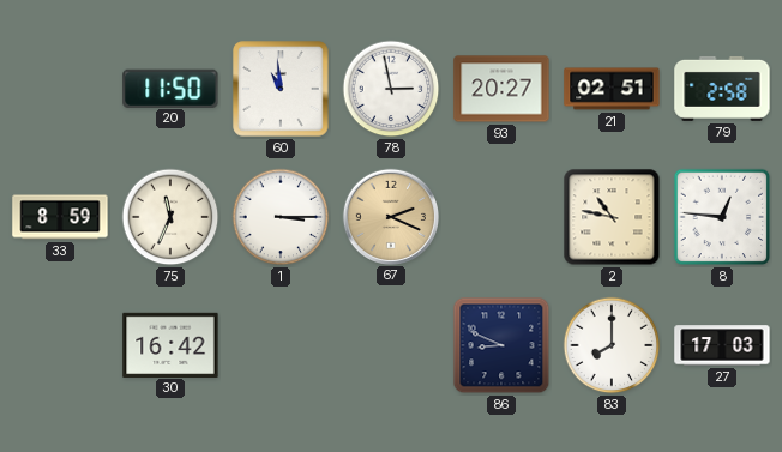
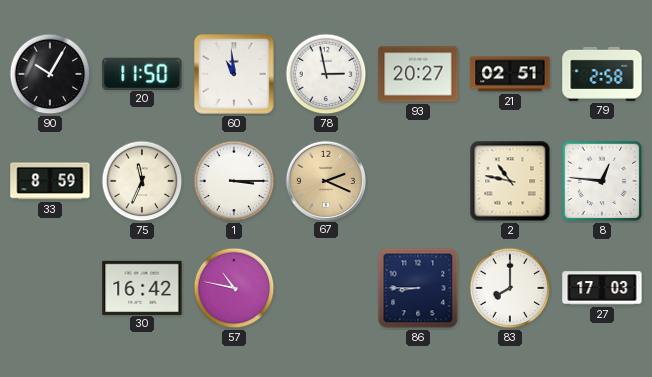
90: none -> 10:05
57: none -> 10:47
86: 8:49 -> 8:45
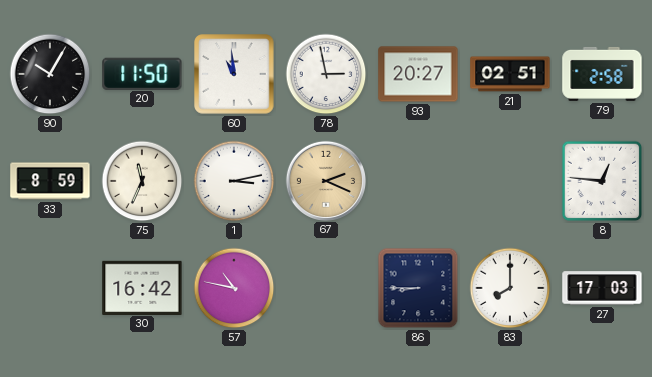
1: 3:15 -> 3:13
2: 10:47 -> none
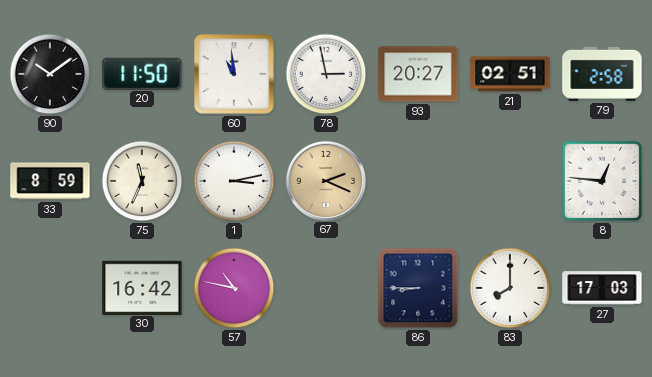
90: 10:05 -> 10:09
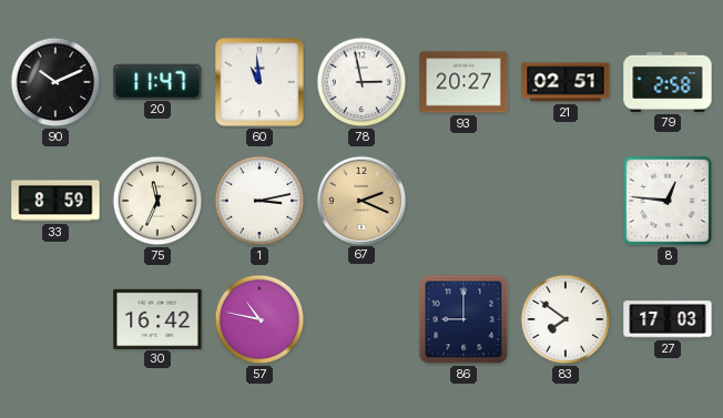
90: 10:09 -> 10:11
20: 11:50 -> 11:47
86: 8:45 -> 9:00
83: 8:00 -> 7:51
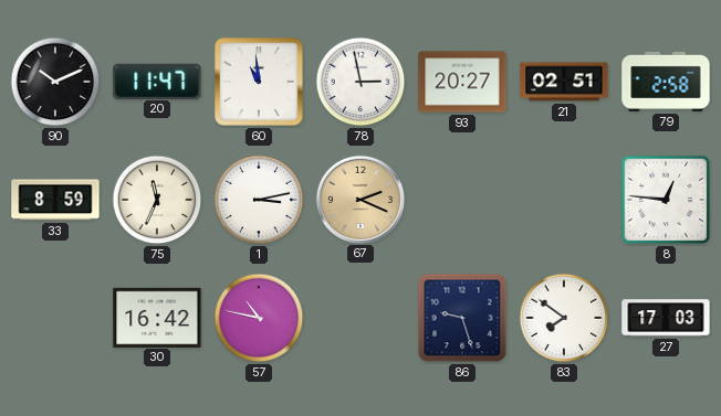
86: 9:00 -> 9:27
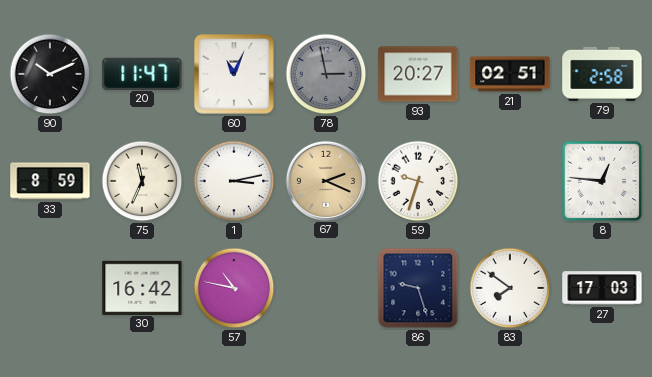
60: 10:59 -> 11:04
78 dial: white -> grey
59: none -> 9:33
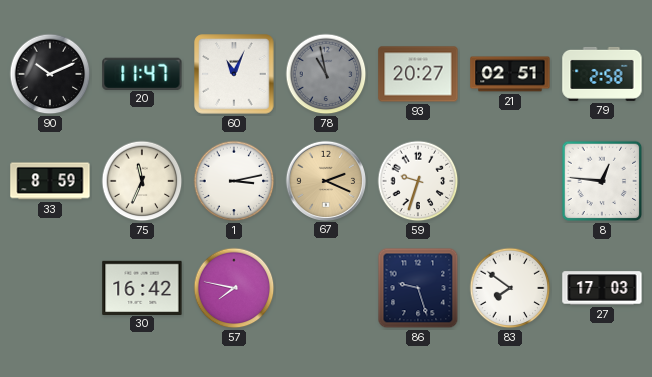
78: 2:58 -> 10:58
57: 10:47 -> 7:47
